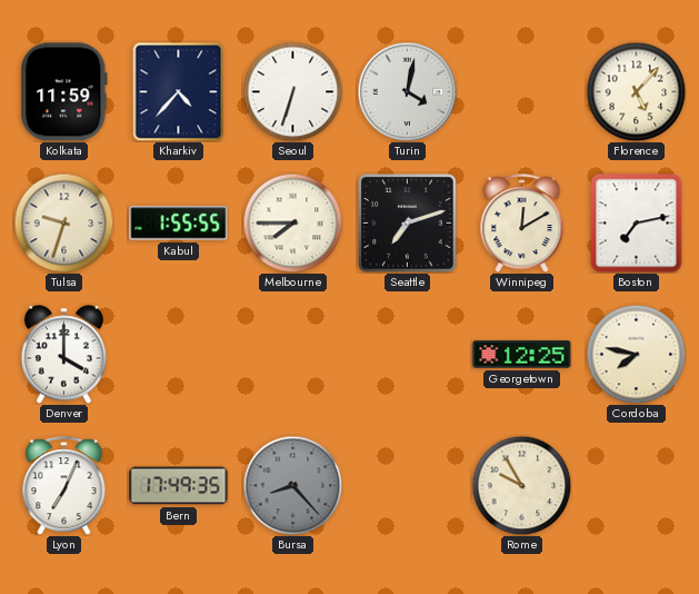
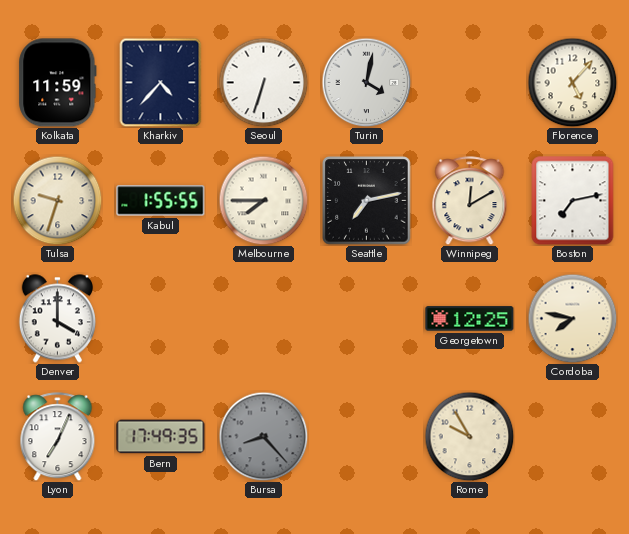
Seattle: 7:12 -> 7:13
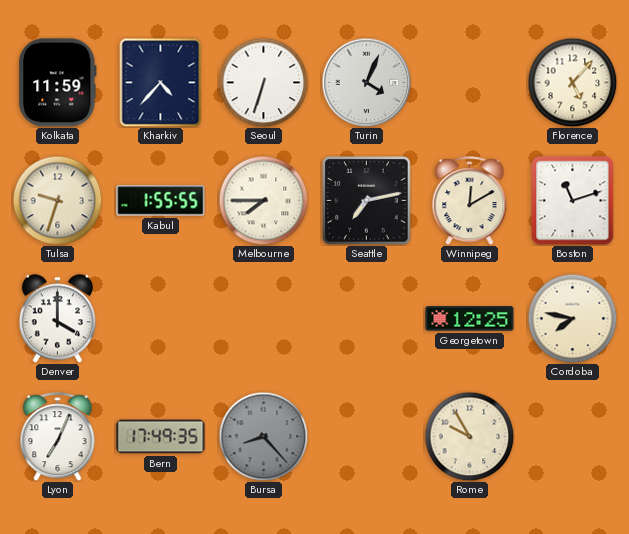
Turin: 4:02 -> 4:04
Boston: 7:13 -> 11:12
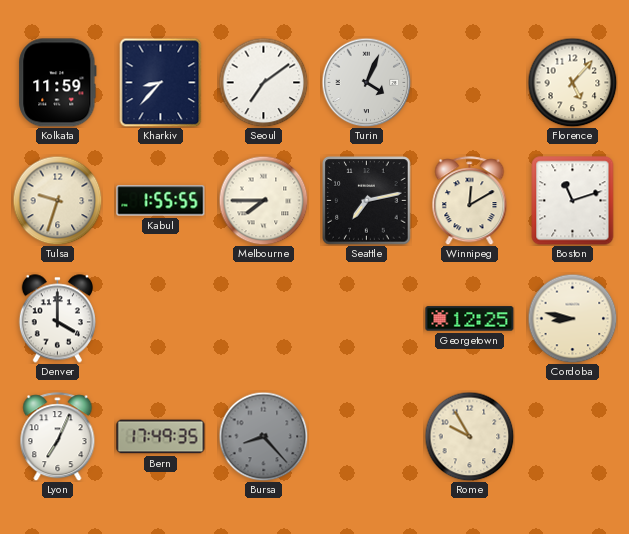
Kharkiv: 4:37 -> 8:37
Seoul: 6:33 -> 7:09
Cordoba: 7:47 -> 8:47
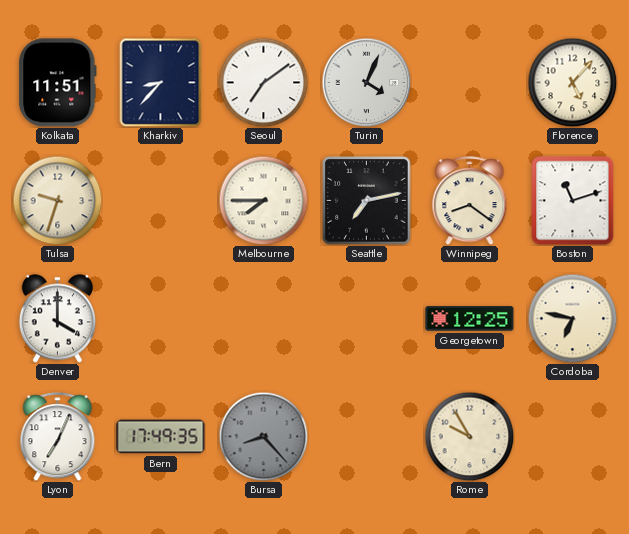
Kolkata: 11:59 -> 11:51
Kabul: 1:55 -> none
Winnipeg: 12:10 -> 8:21
Cordoba: 8:47 -> 6:47
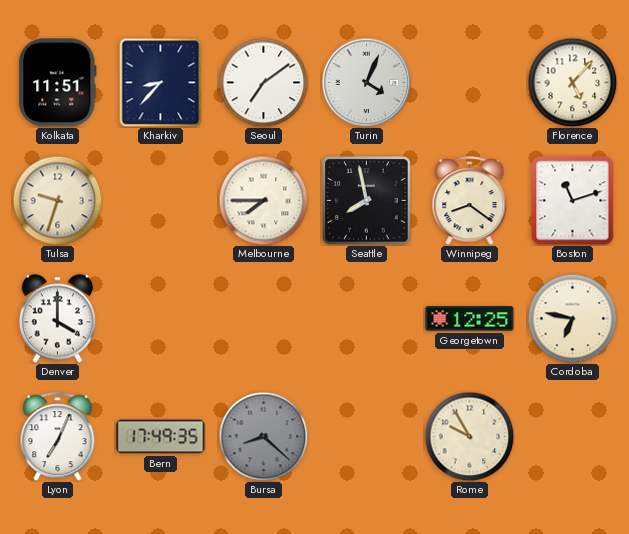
Seattle: 7:13 -> 7:58
Bursa: 8:23 -> 8:22
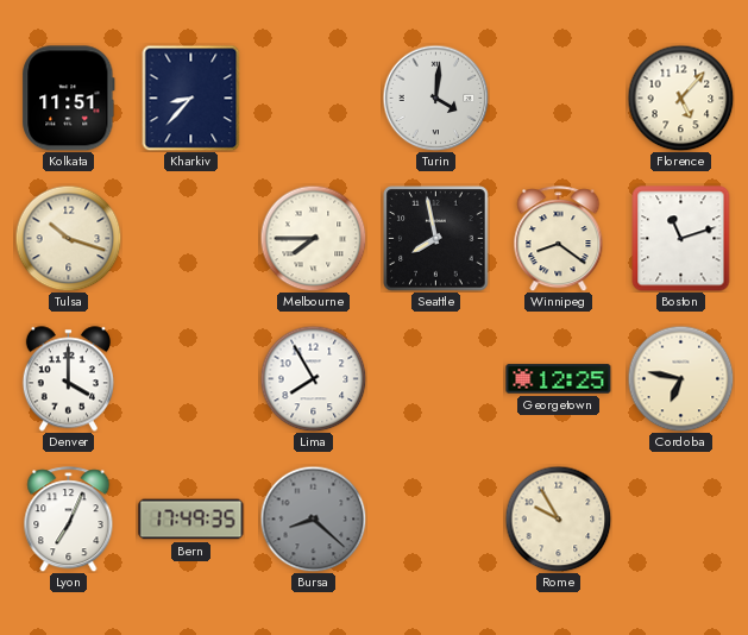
Seoul: 7:09 -> none
Turin: 4:04 -> 4:01
Tulsa: 9:33 -> 10:18
Lima: none -> 7:55
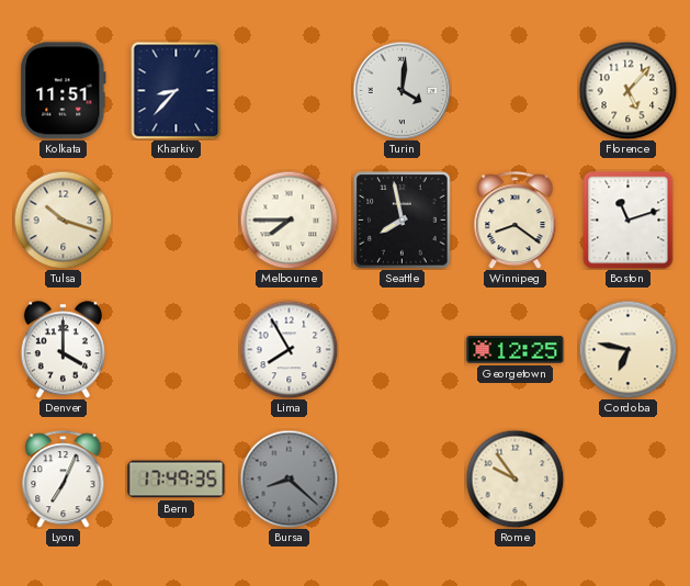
Rome: 9:55 -> 9:54
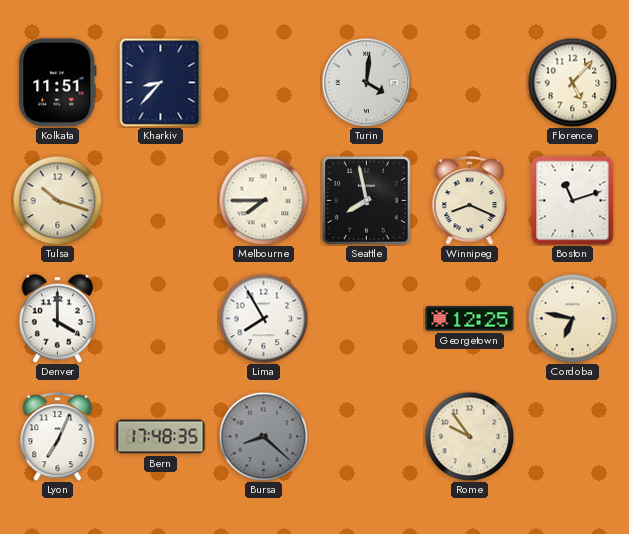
Winnipeg: 8:21 -> 8:19
Bern: 17:49 -> 17:48
